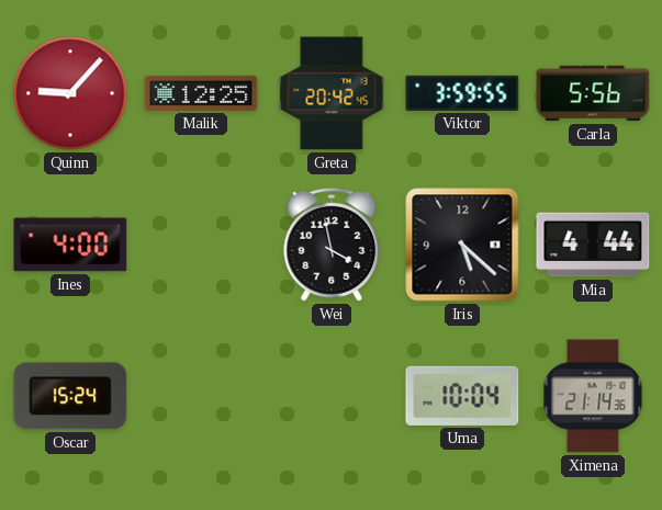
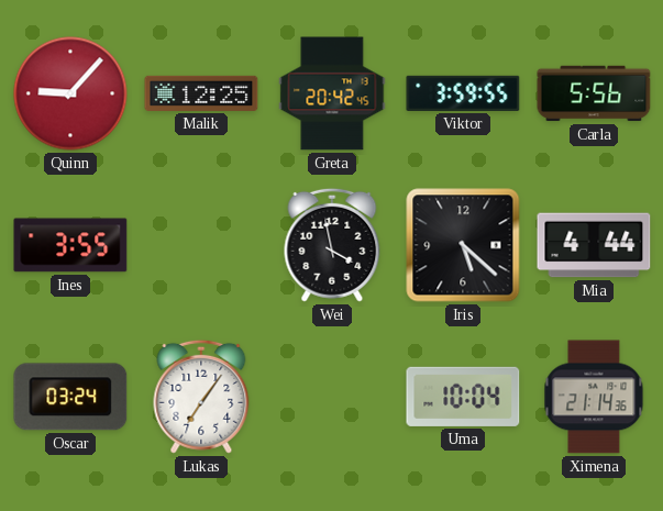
Ines: 4:00 -> 3:55
Oscar: 15:24 -> 03:24
Lukas: none -> 7:06
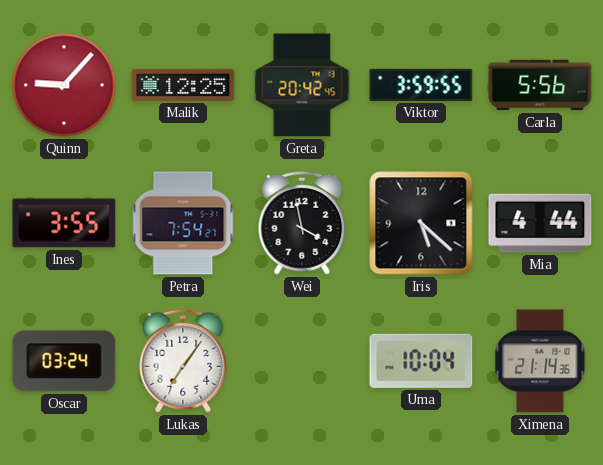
Petra: none -> 7:54
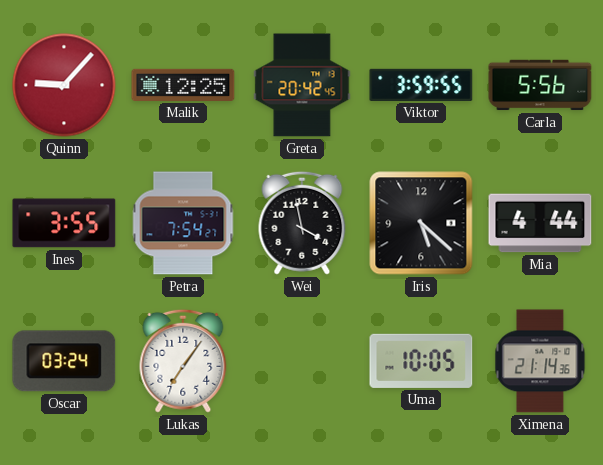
Uma: 10:04 -> 10:05
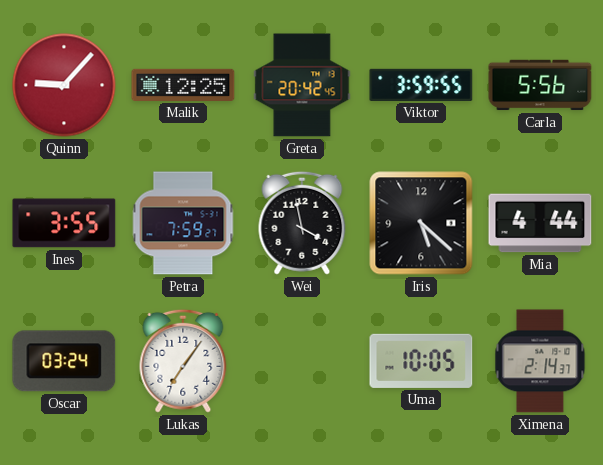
Petra: 7:54 -> 7:59
Ximena: 21:14 -> 2:14
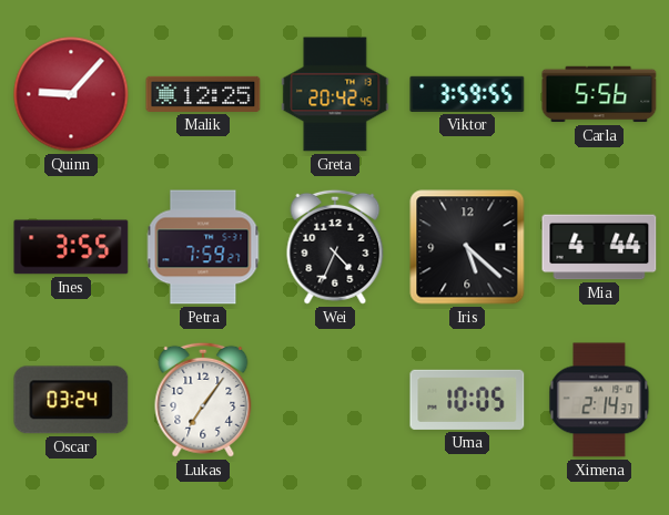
Wei: 3:58 -> 4:34
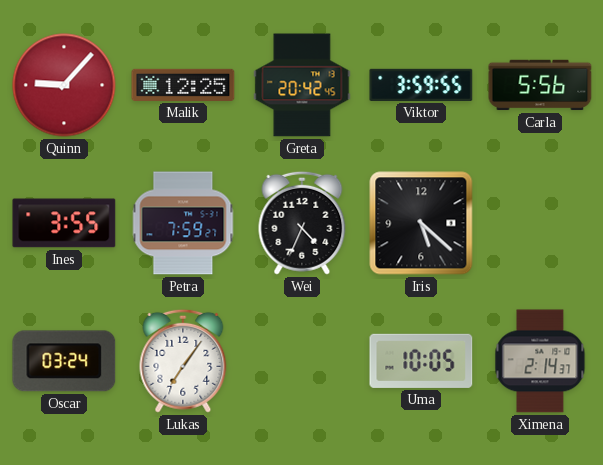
Mia: 4:44 -> none
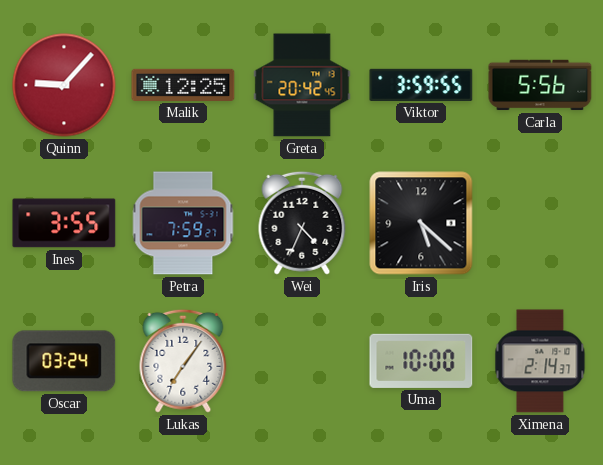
Uma: 10:05 -> 10:00
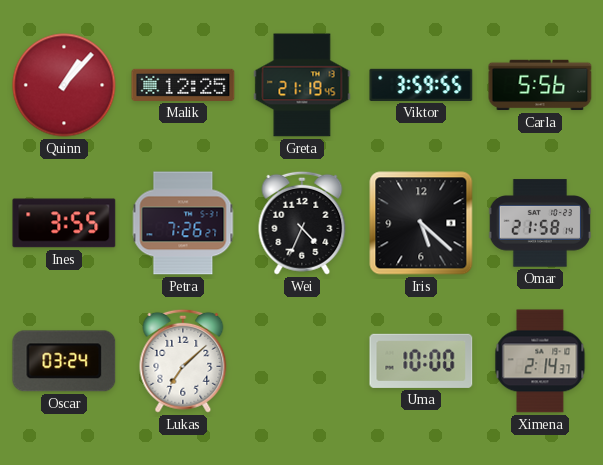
Quinn: 9:07 -> 1:07
Greta: 20:42 -> 21:19
Petra: 7:59 -> 7:26
Omar: none -> 21:58
Lukas: 7:06 -> 7:08
